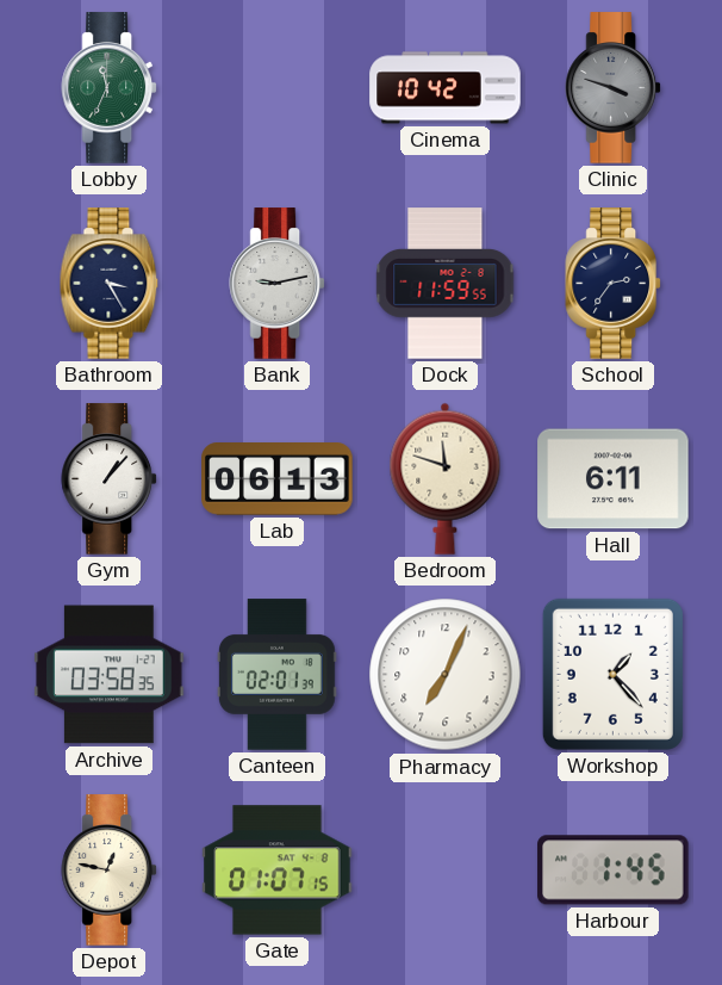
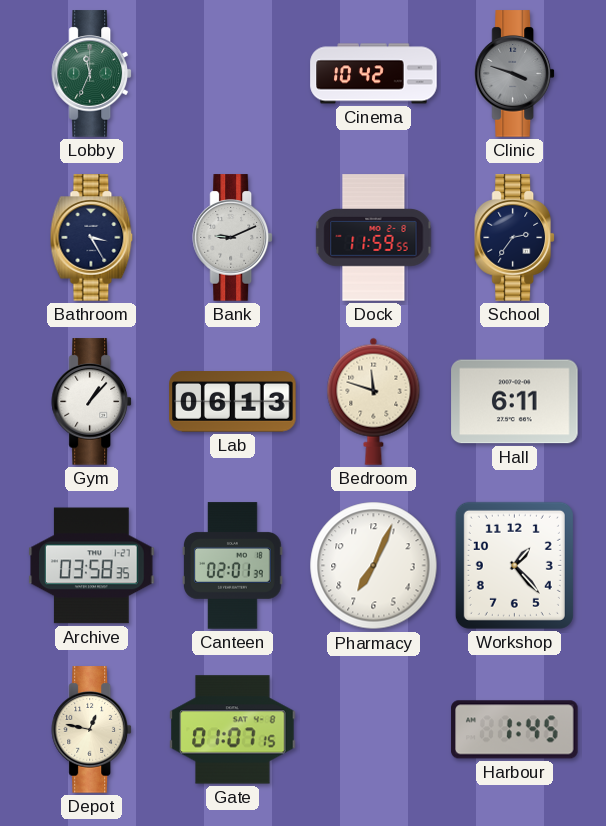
Bank: 9:13 -> 9:11
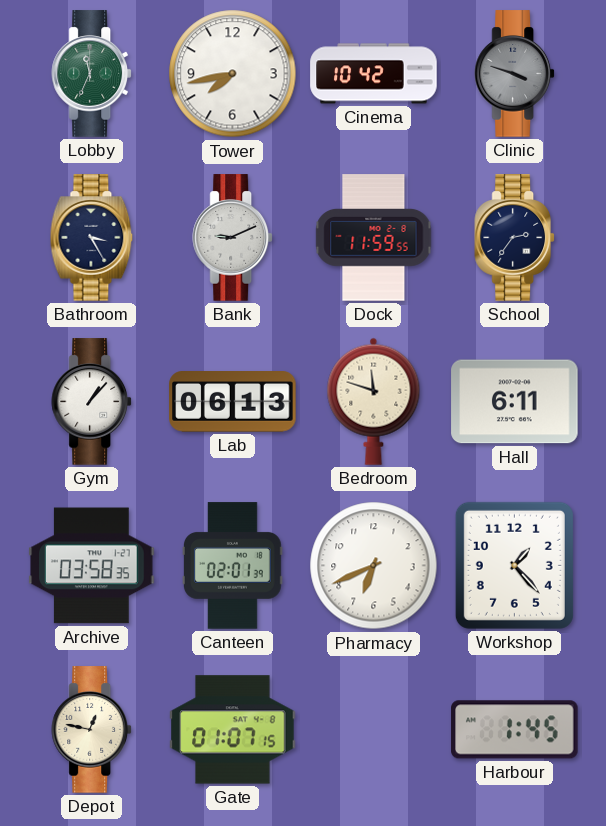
Tower: none -> 7:43
Pharmacy: 7:04 -> 6:41
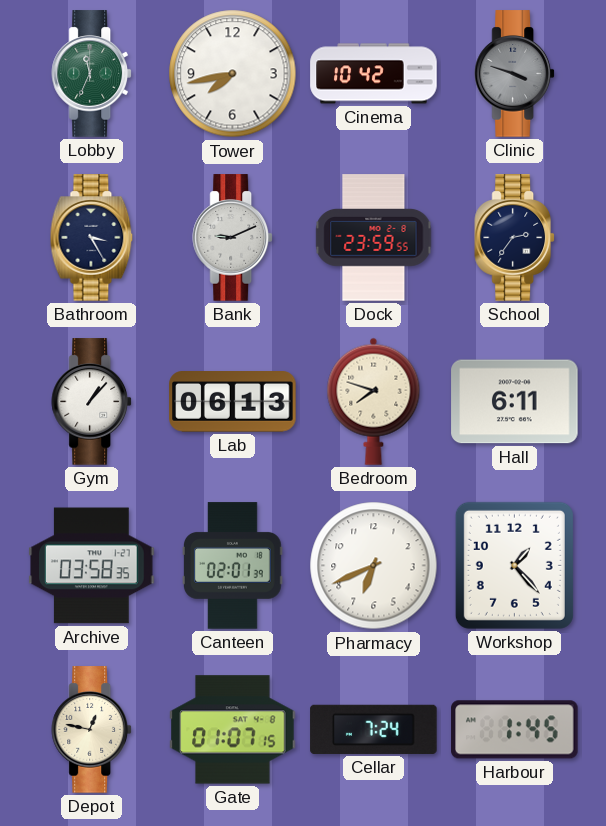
Dock: 11:59 -> 23:59
Bedroom: 11:48 -> 7:48
Cellar: none -> 7:24
